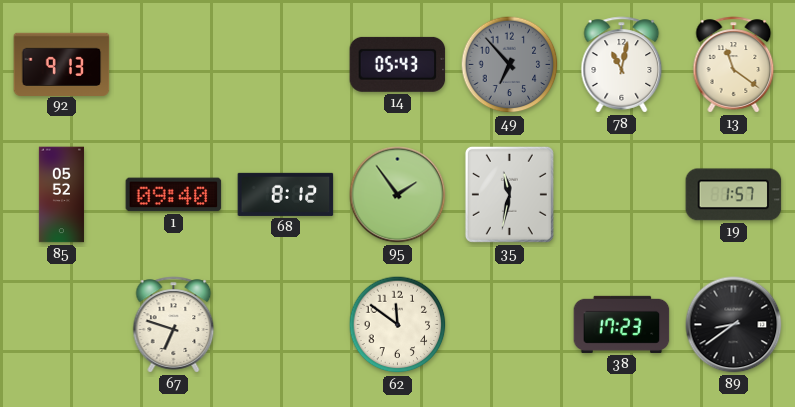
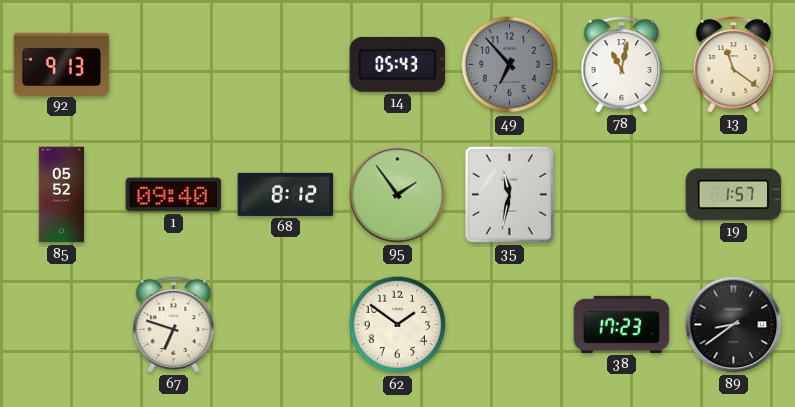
62: 11:51 -> 1:51
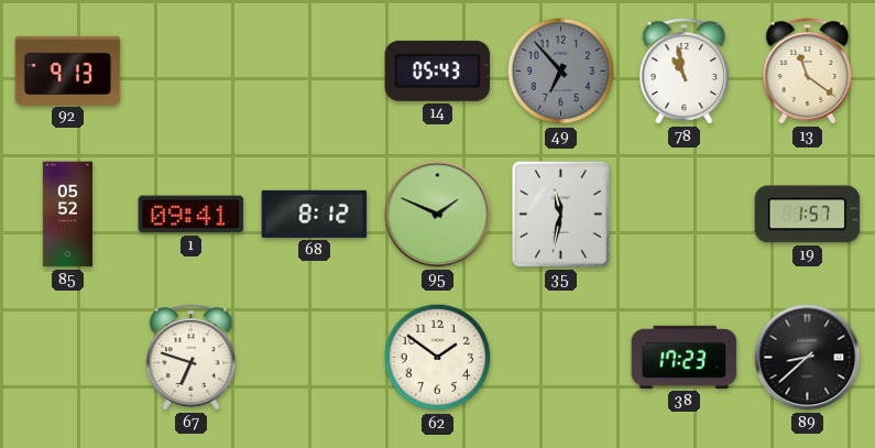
78: 11:02 -> 10:58
1: 09:40 -> 09:41
95: 1:54 -> 1:49
89: 8:39 -> 8:38
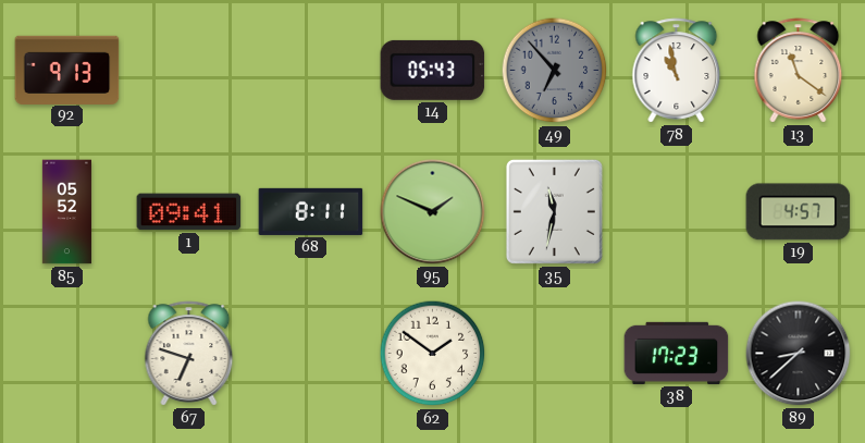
68: 8:12 -> 8:11
19: 1:57 -> 4:57
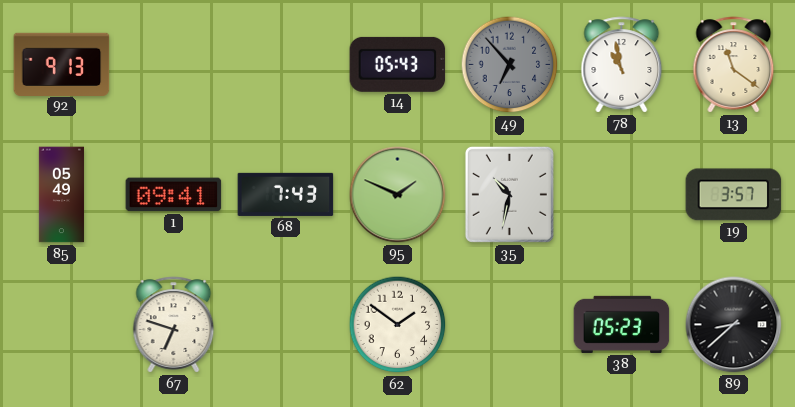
85: 05:52 -> 05:49
68: 8:11 -> 7:43
35: 11:32 -> 10:32
19: 4:57 -> 3:57
38: 17:23 -> 05:23
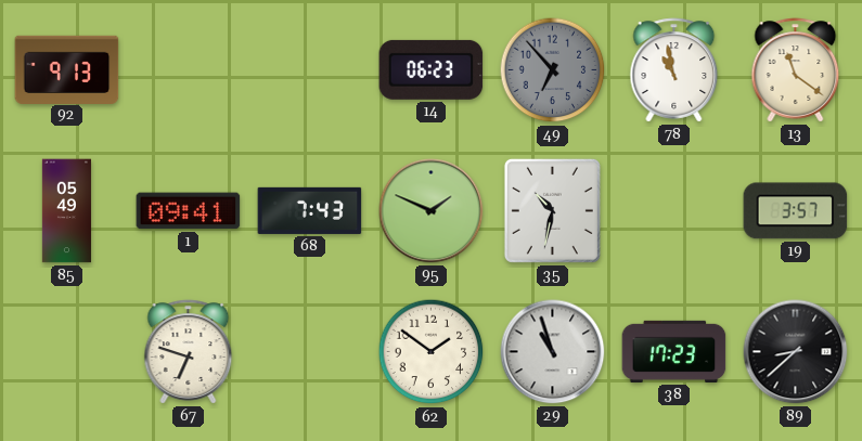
14: 05:43 -> 06:23
29: none -> 10:57
38: 05:23 -> 17:23
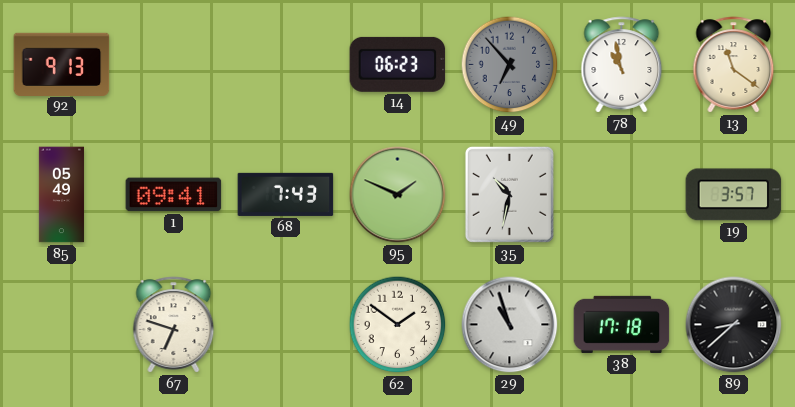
38: 17:23 -> 17:18
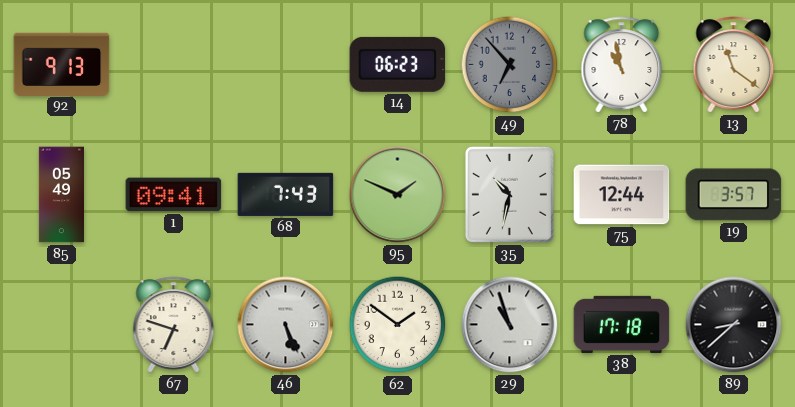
75: none -> 12:44
46: none -> 5:26
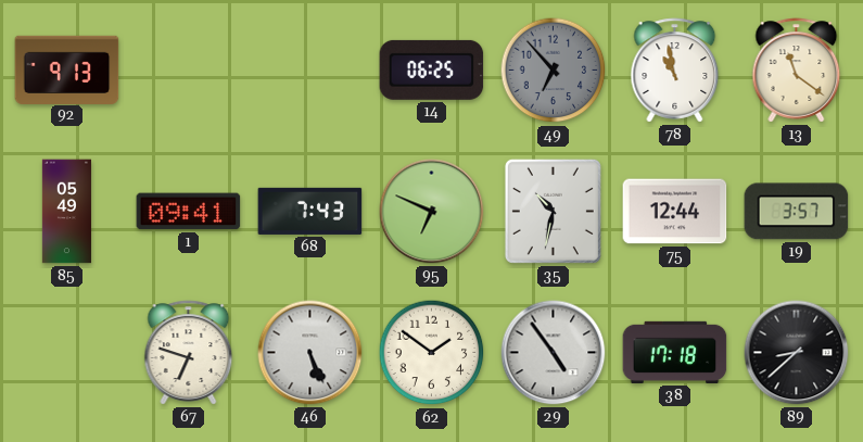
14: 06:23 -> 06:25
95: 1:49 -> 6:49
29: 10:57 -> 4:54
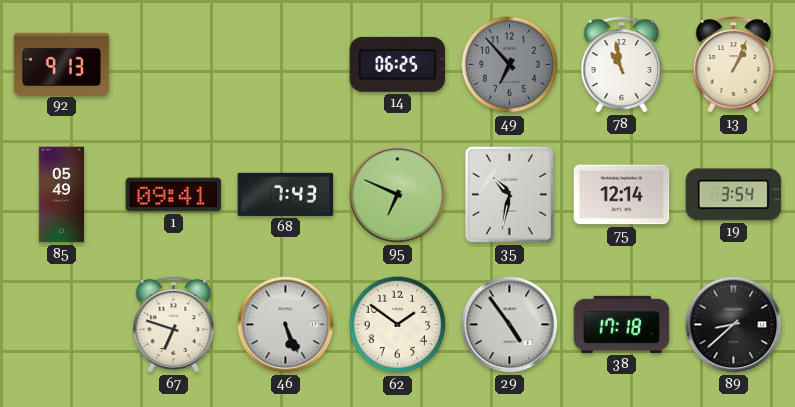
13: 11:21 -> 1:04
75: 12:44 -> 12:14
19: 3:57 -> 3:54
